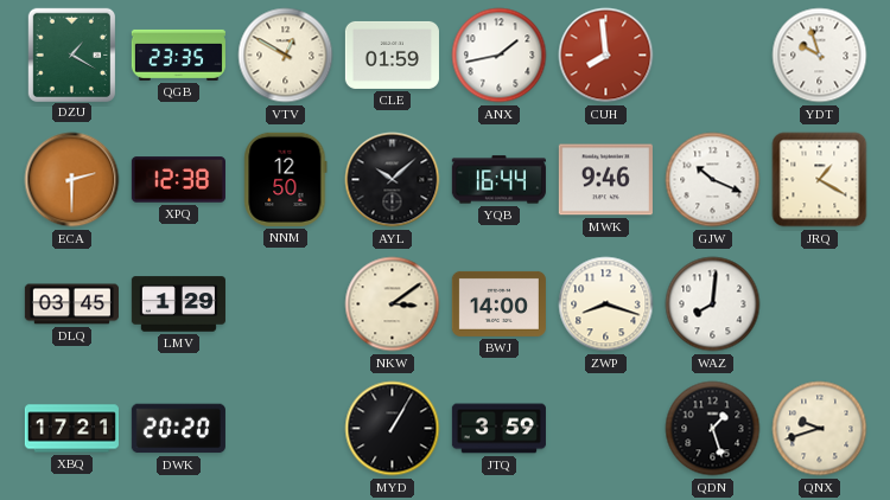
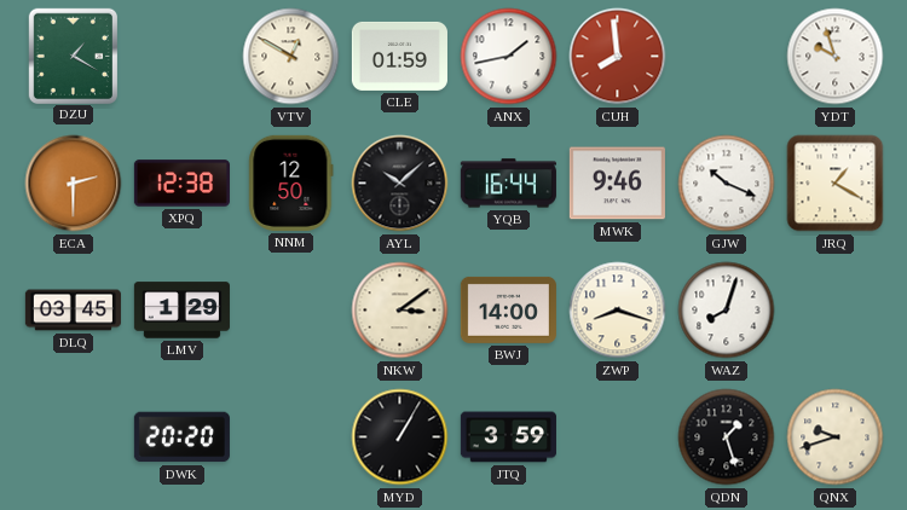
QGB: 23:35 -> none
WAZ: 8:01 -> 8:03
XBQ: 17:21 -> none
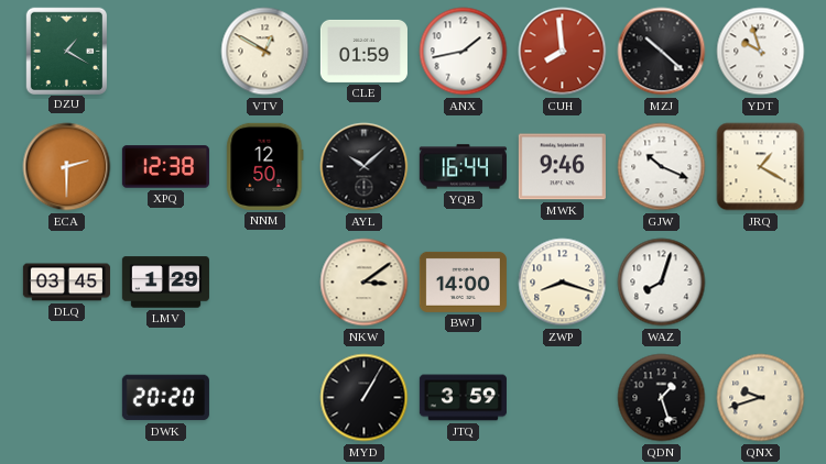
MZJ: none -> 10:22
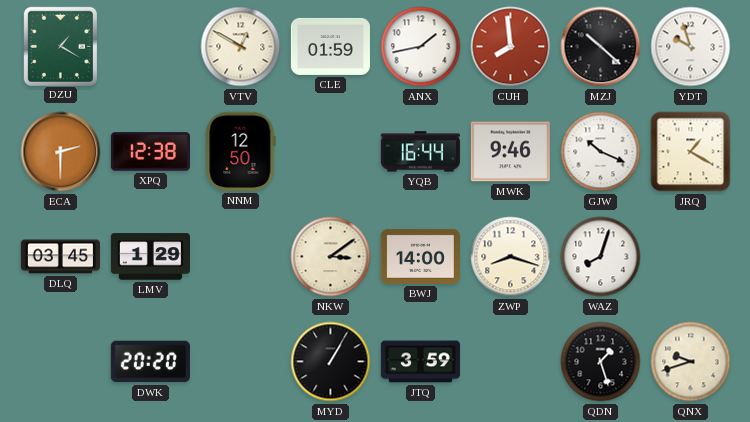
AYL: 10:08 -> none
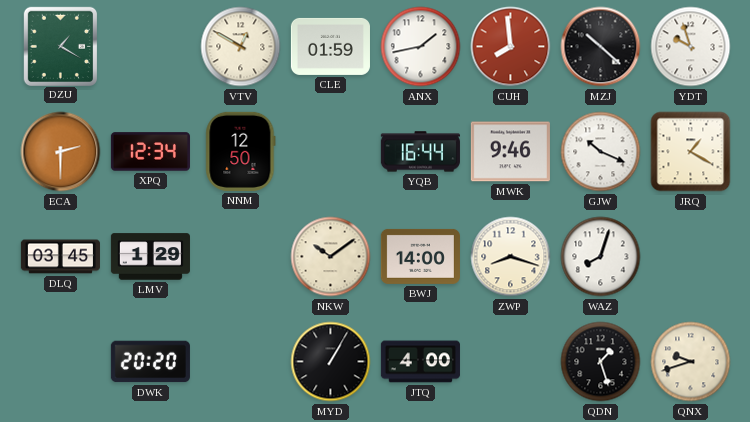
XPQ: 12:38 -> 12:34
NKW: 3:09 -> 10:09
JTQ: 3:59 -> 4:00
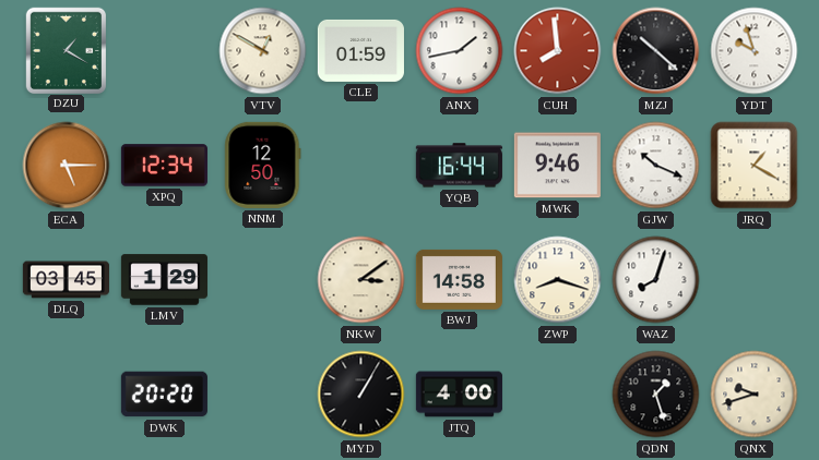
ECA: 2:30 -> 5:15
NKW: 10:09 -> 3:09
BWJ: 14:00 -> 14:58
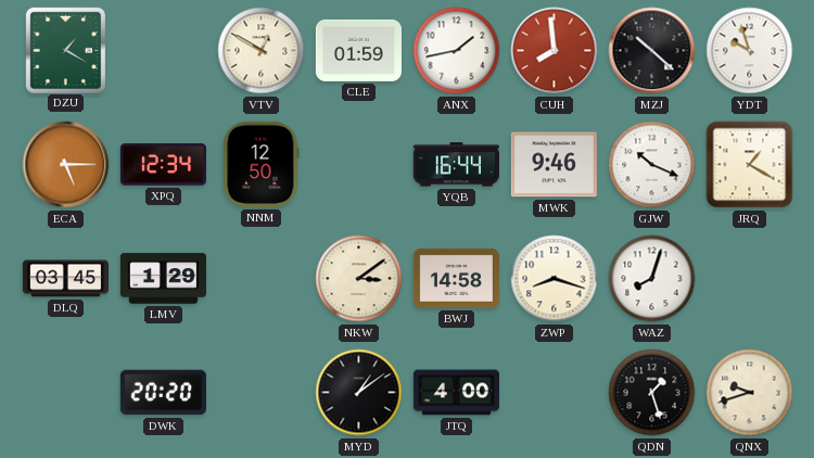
MYD: 1:05 -> 1:09
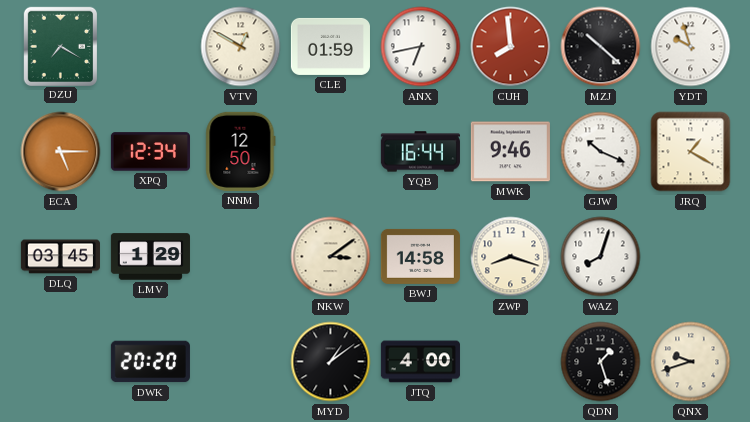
DZU: 1:20 -> 7:20
ANX: 1:43 -> 6:43
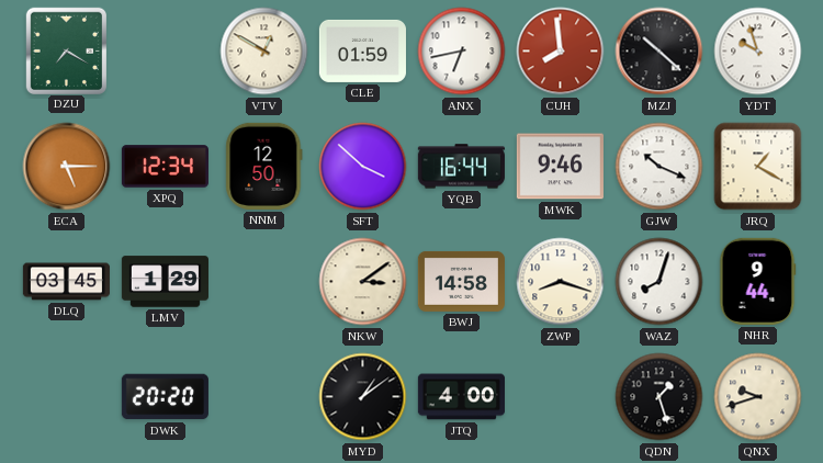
SFT: none -> 3:52
NHR: none -> 9:44
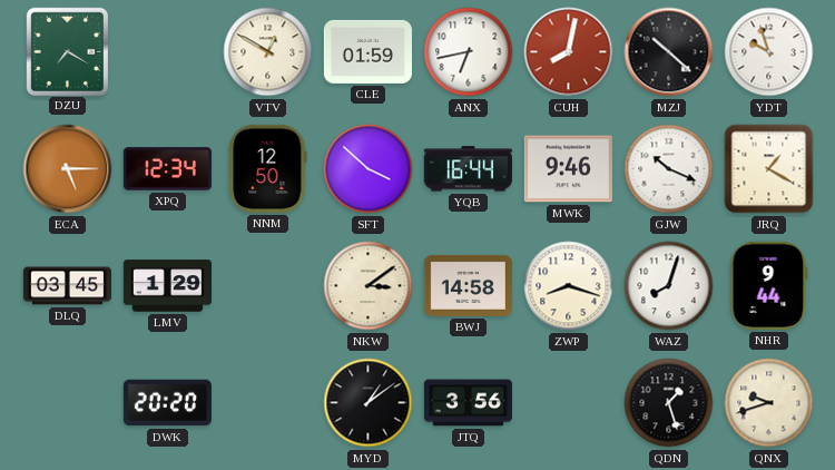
CUH: 7:59 -> 8:02
JTQ: 4:00 -> 3:56
